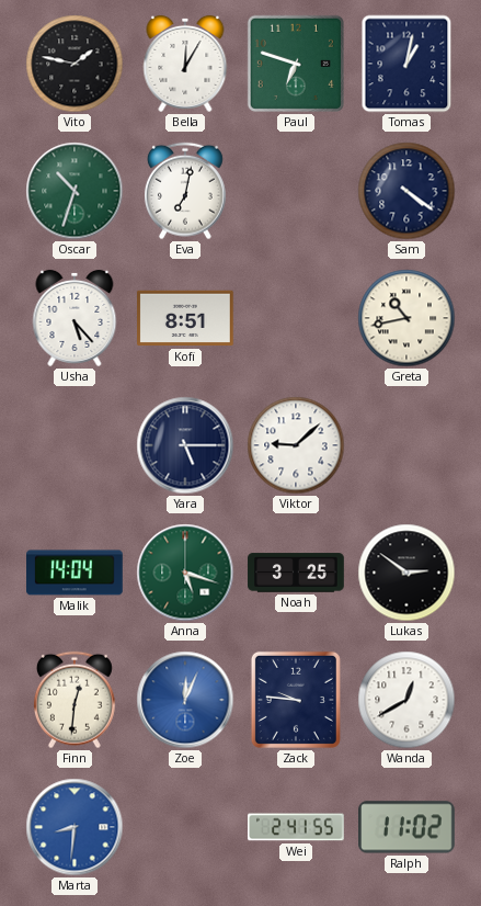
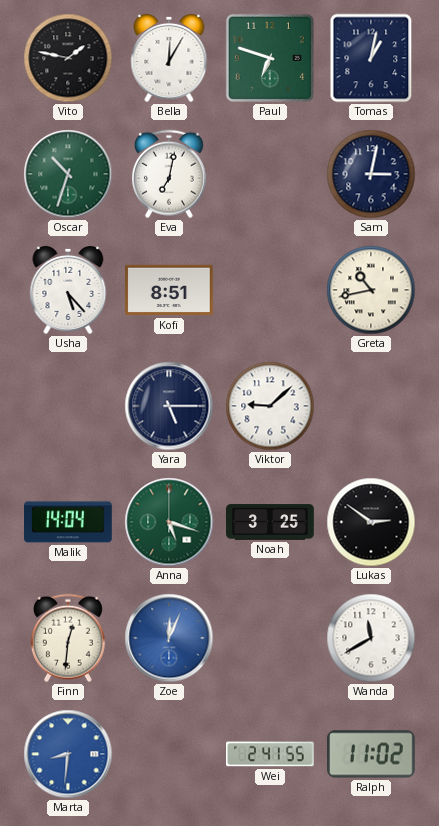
Sam: 4:21 -> 3:02
Zack: 9:46 -> none
Wanda: 12:40 -> 11:40
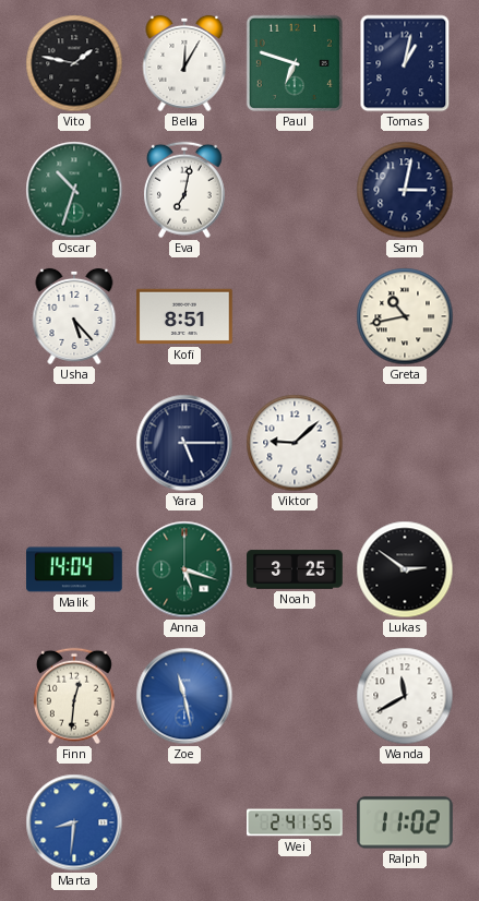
Zoe: 12:04 -> 11:28
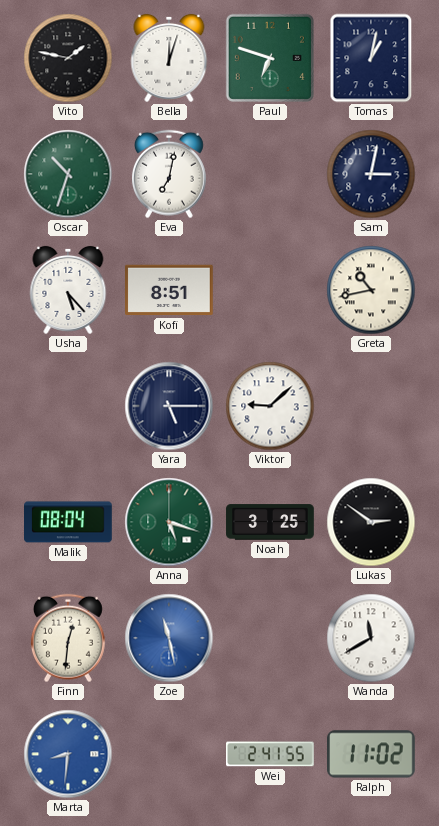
Bella: 12:05 -> 12:03
Malik: 14:04 -> 08:04
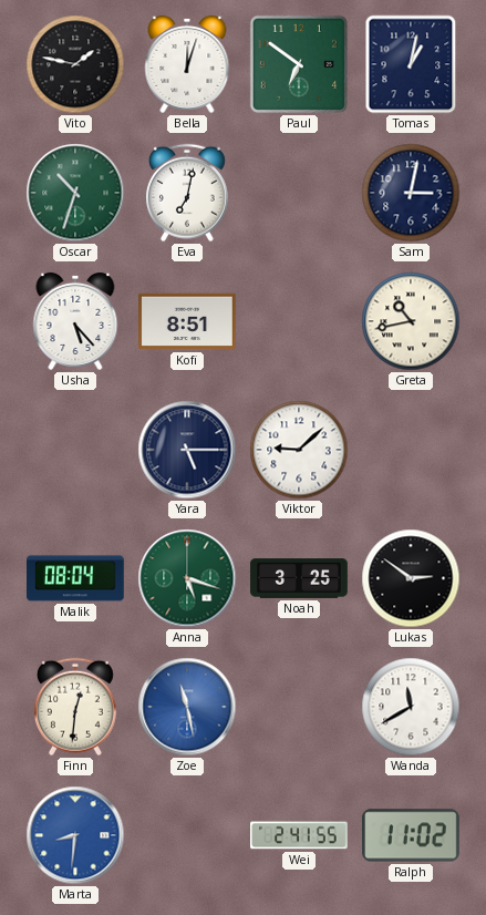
Paul: 6:48 -> 6:51
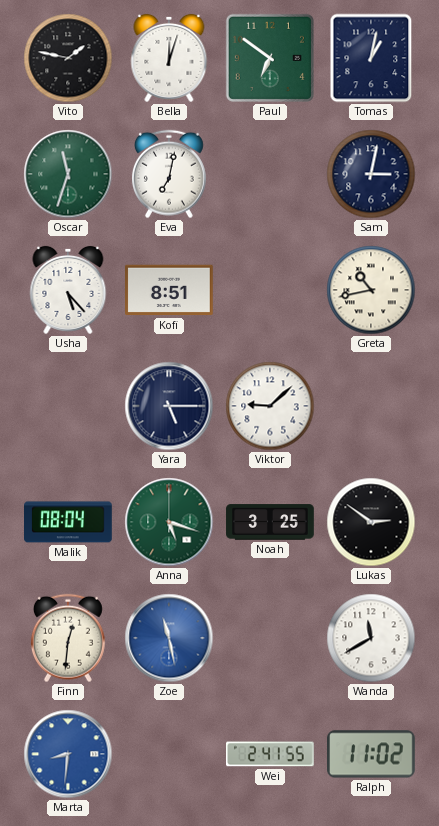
Oscar: 10:33 -> 11:33
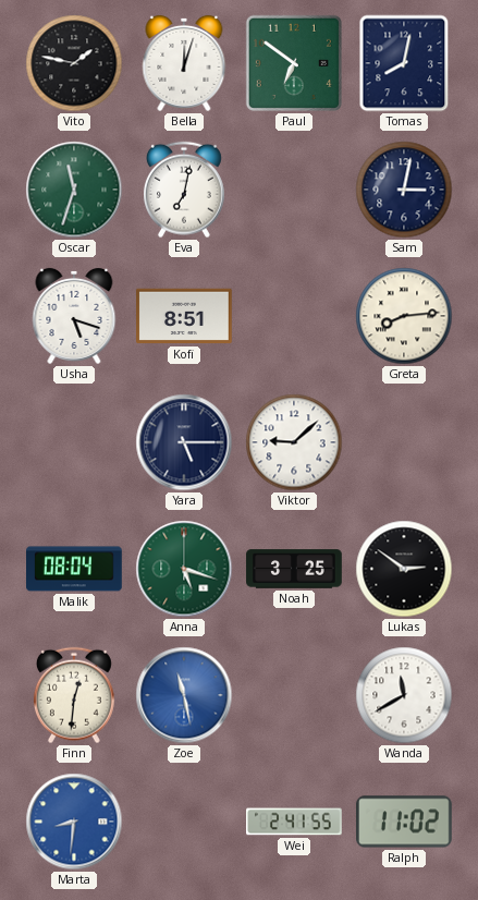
Tomas: 1:02 -> 8:02
Usha: 5:23 -> 5:18
Greta: 10:43 -> 8:14
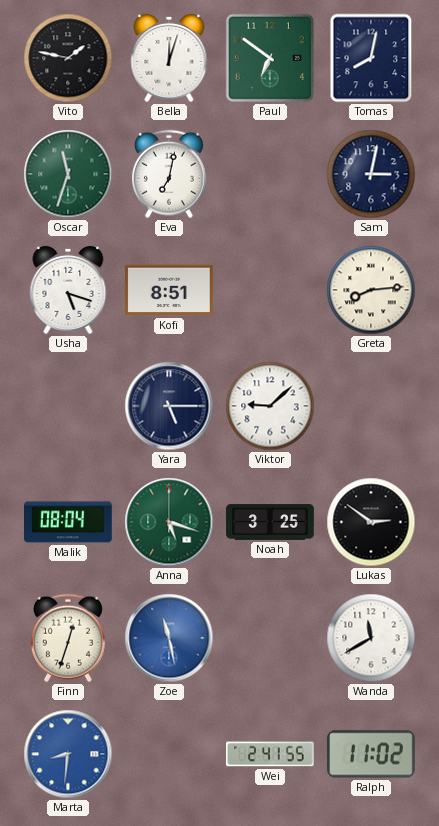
Finn: 12:31 -> 12:33
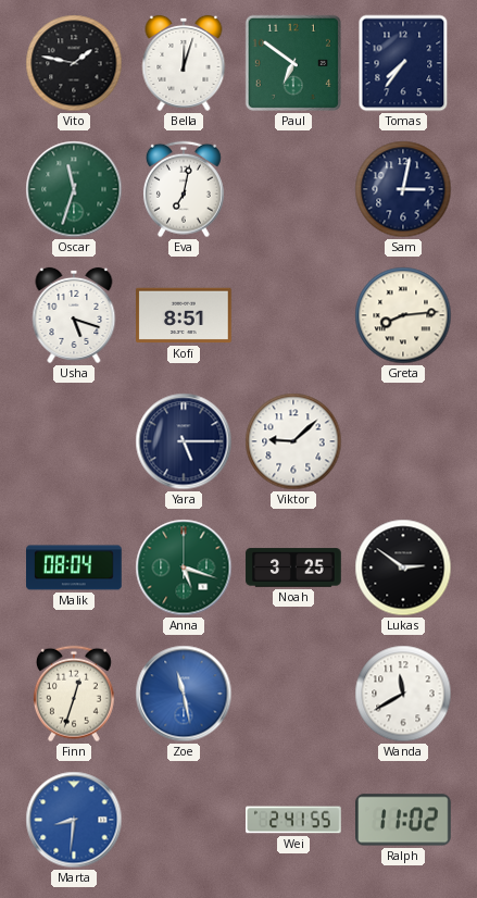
Tomas: 8:02 -> 7:36
